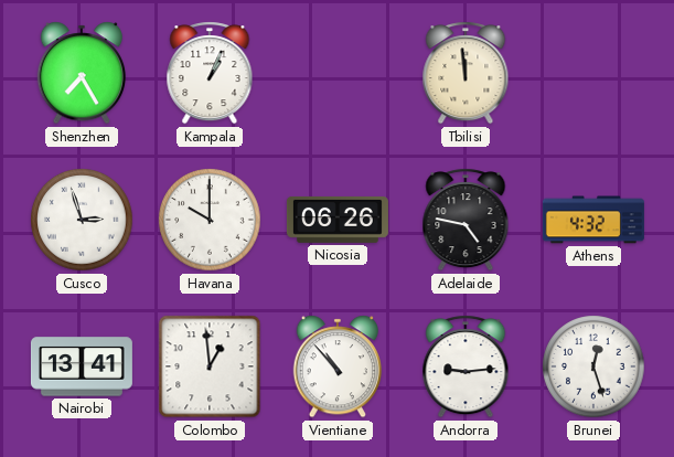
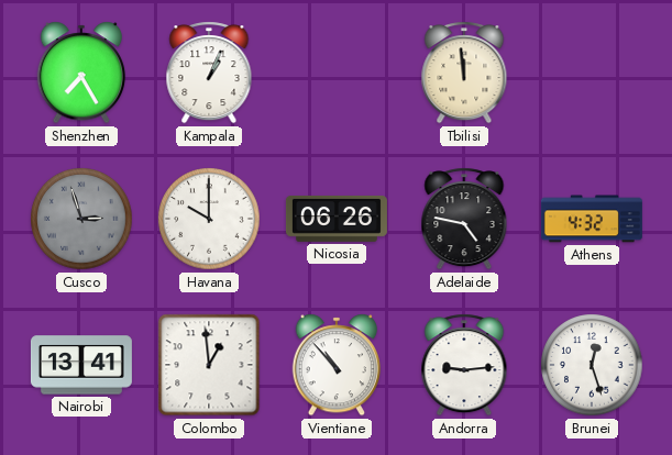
Cusco dial: white -> grey
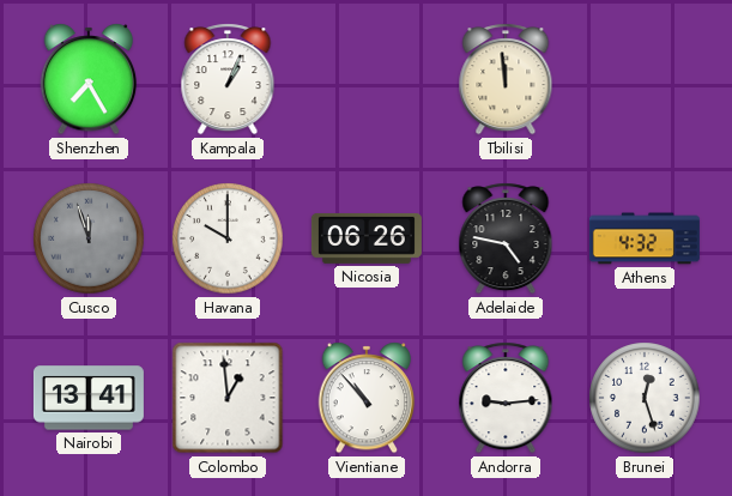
Cusco: 2:57 -> 11:57
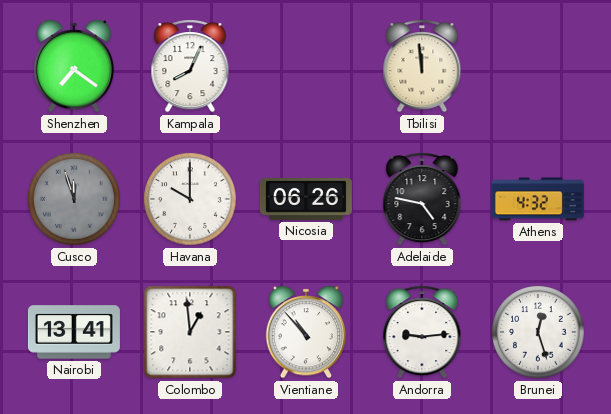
Shenzhen: 7:25 -> 7:21
Kampala: 1:04 -> 8:04
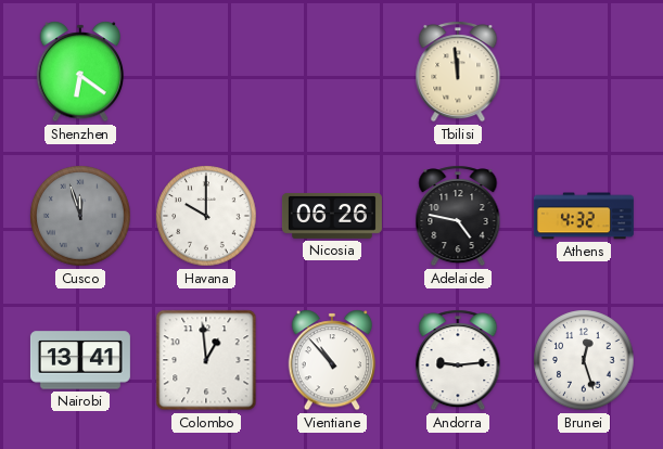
Shenzhen: 7:21 -> 6:21
Kampala: 8:04 -> none
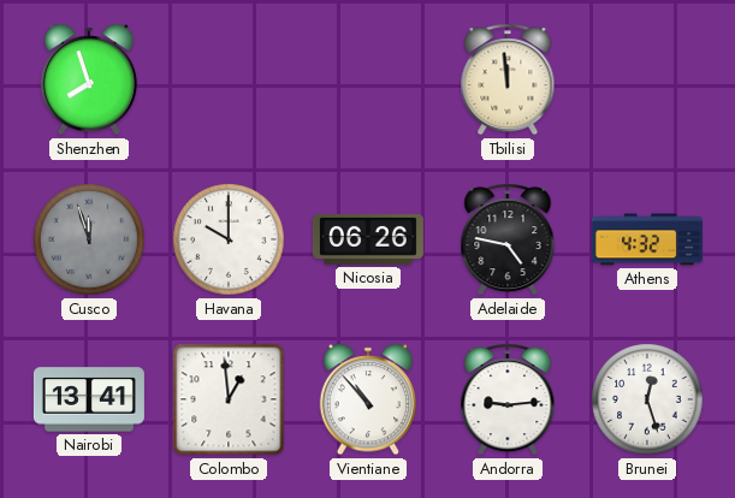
Shenzhen: 6:21 -> 7:57
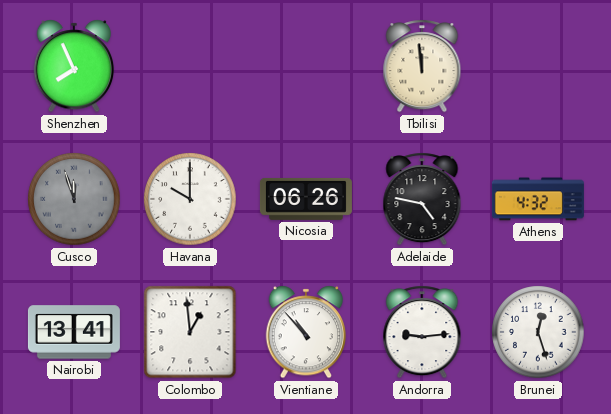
Shenzhen: 7:57 -> 7:56
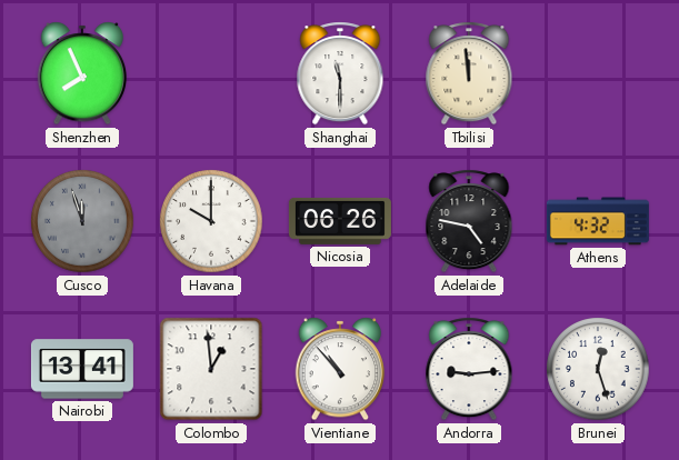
Shanghai: none -> 11:30
